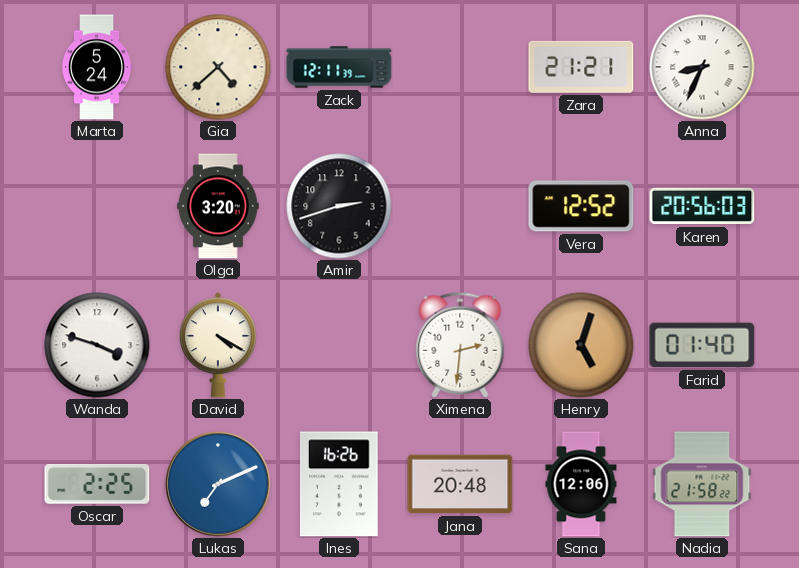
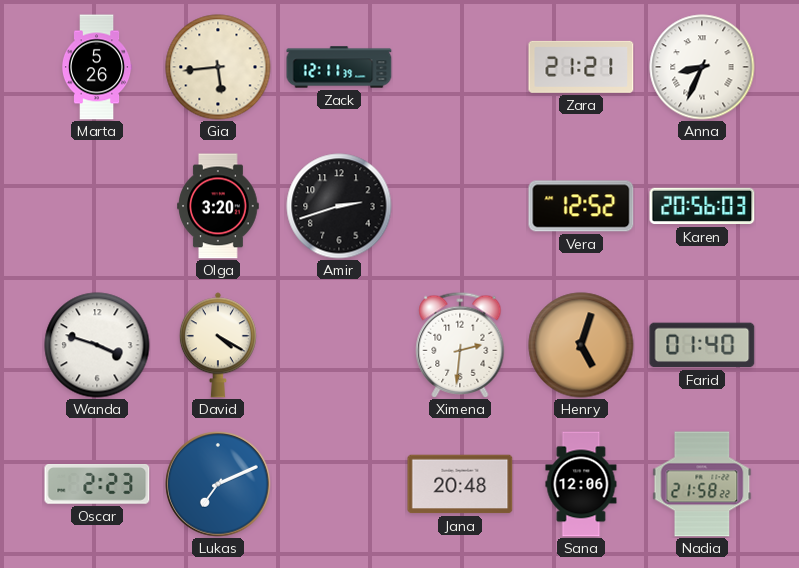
Marta: 5:24 -> 5:26
Gia: 4:38 -> 5:44
Oscar: 2:25 -> 2:23
Ines: 16:26 -> none
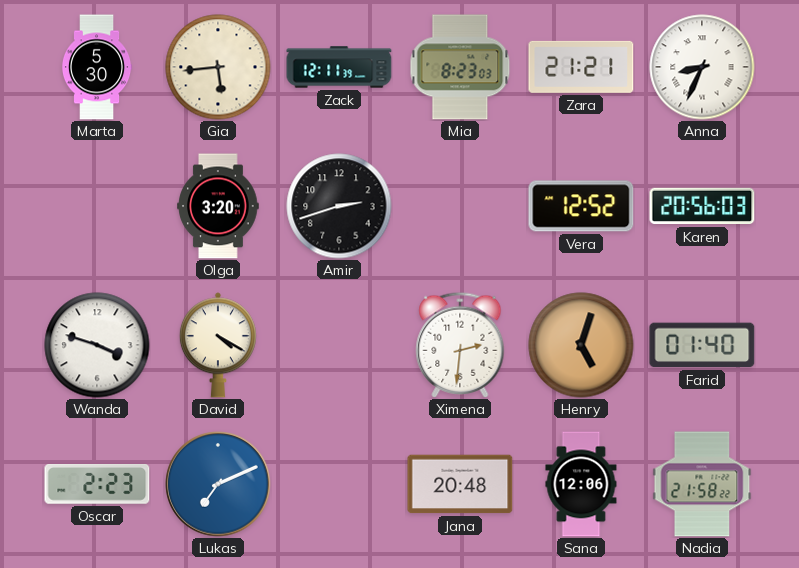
Marta: 5:26 -> 5:30
Mia: none -> 8:23
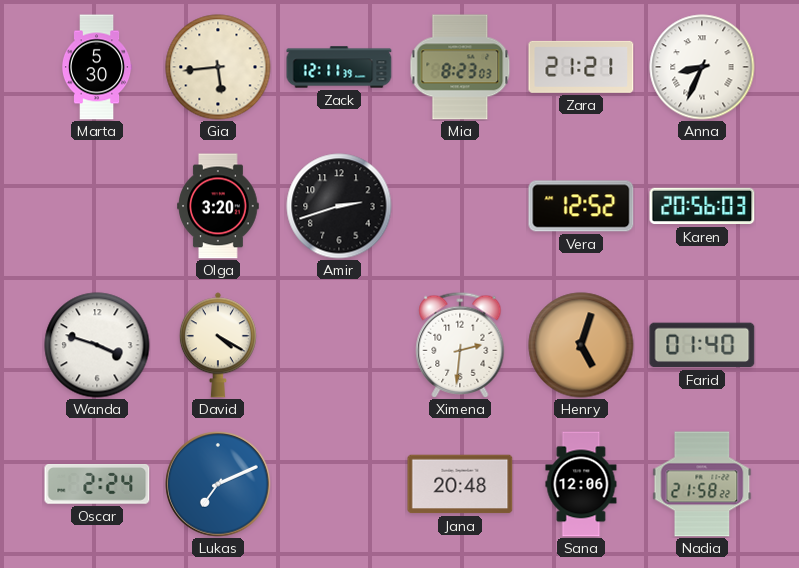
Oscar: 2:23 -> 2:24
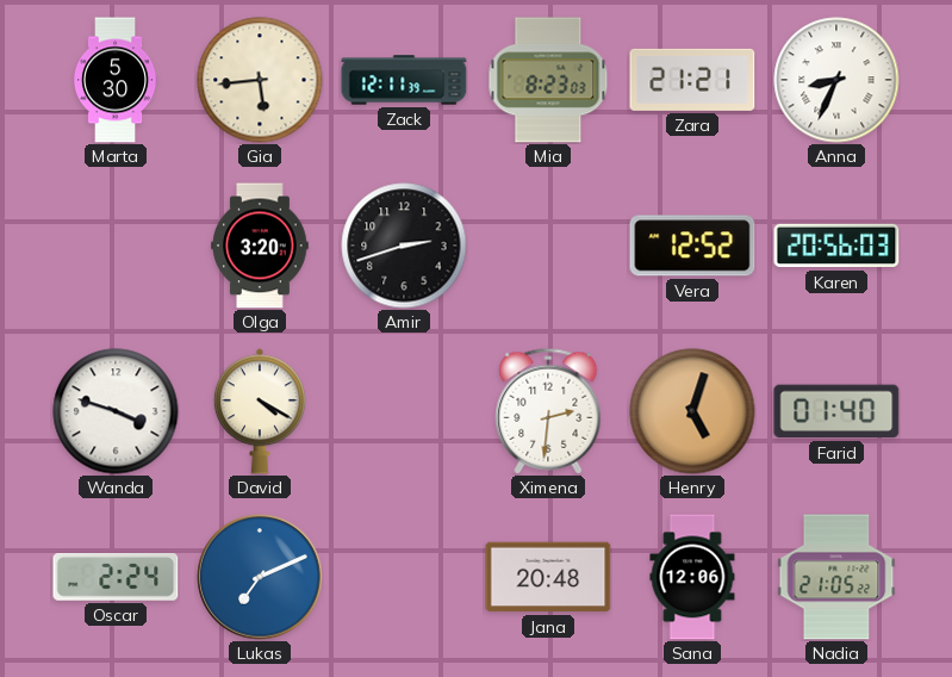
Nadia: 21:58 -> 21:05
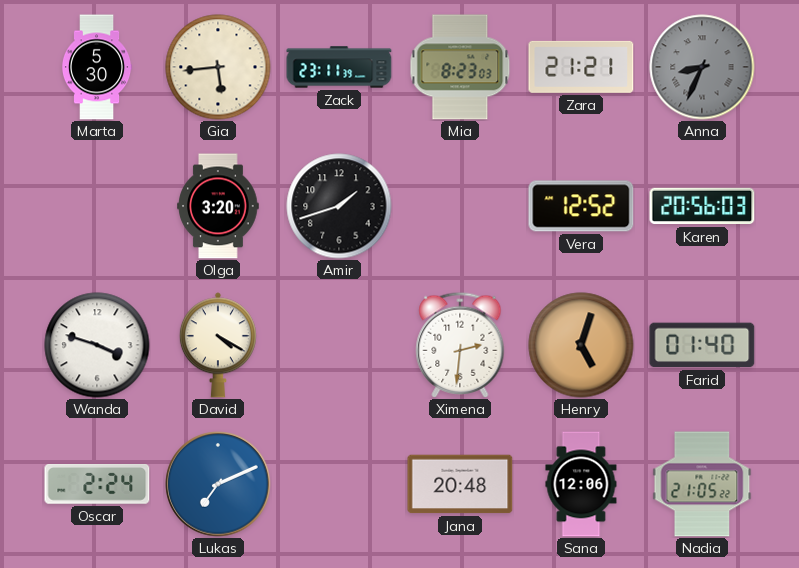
Zack: 12:11 -> 23:11
Anna dial: white -> grey
Amir: 2:42 -> 1:42
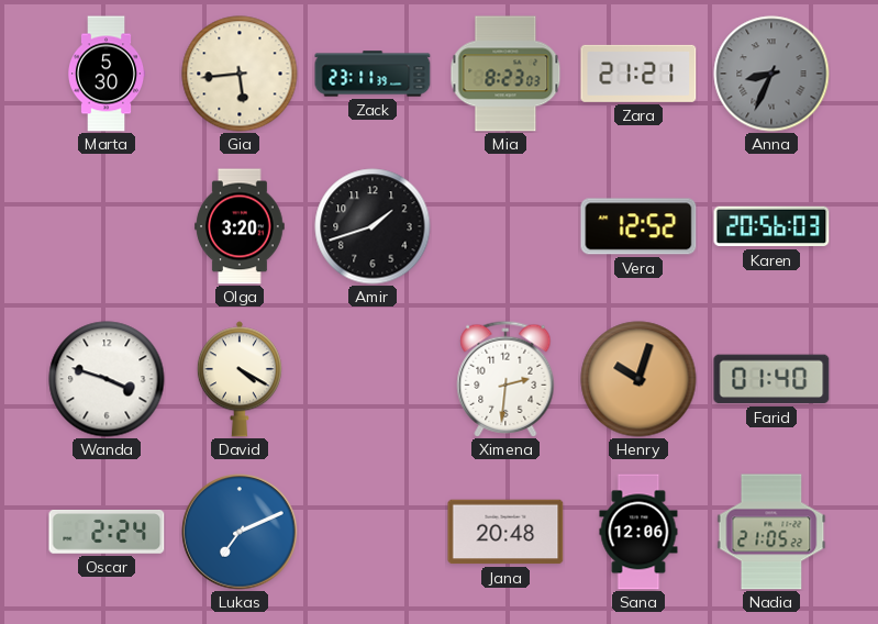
Henry: 5:03 -> 10:03
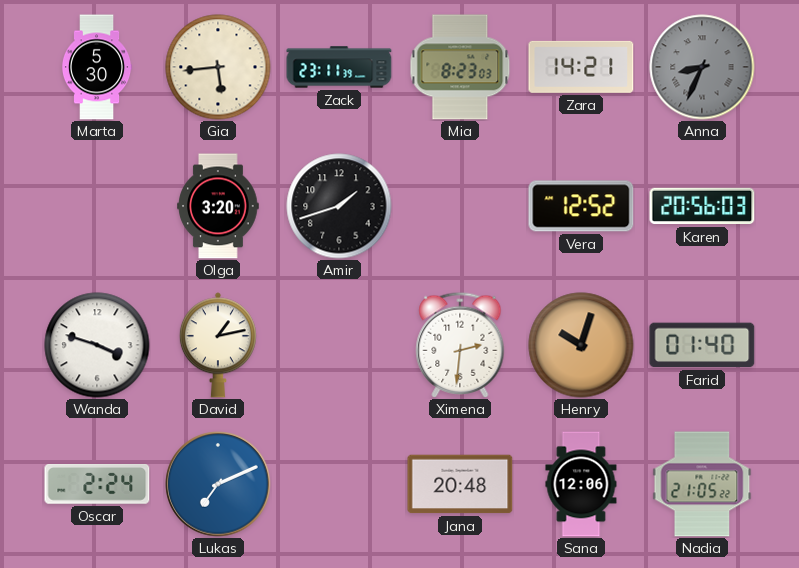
Zara: 21:21 -> 14:21
David: 4:20 -> 1:13
